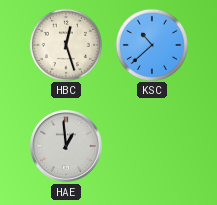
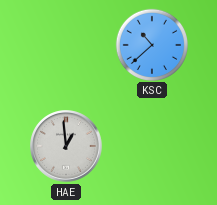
HBC: 12:27 -> none
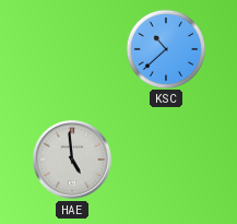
HAE: 12:59 -> 4:59
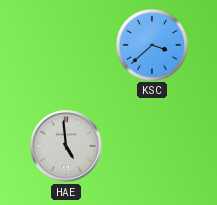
KSC: 10:38 -> 3:38
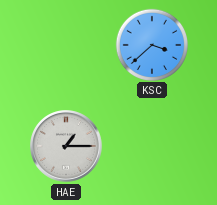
HAE: 4:59 -> 1:15
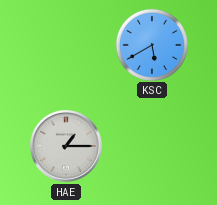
KSC: 3:38 -> 5:40
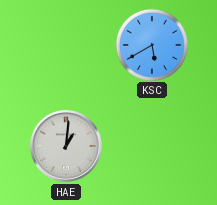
HAE: 1:15 -> 1:01
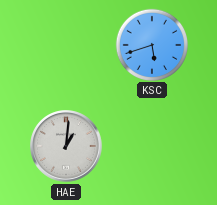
KSC: 5:40 -> 5:42
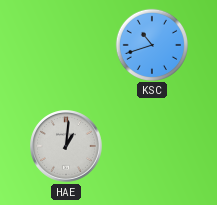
KSC: 5:42 -> 10:42
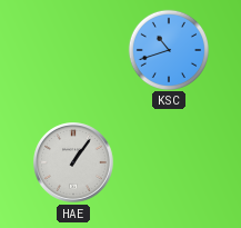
HAE: 1:01 -> 1:06
